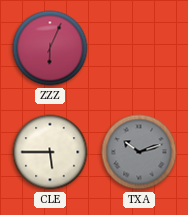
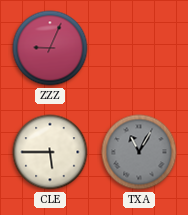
ZZZ: 6:04 -> 9:04
TXA: 10:12 -> 11:05
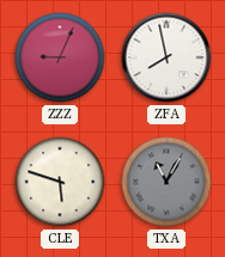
ZFA: none -> 7:58
CLE: 5:45 -> 5:48
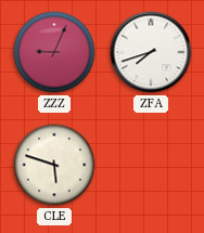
ZFA: 7:58 -> 7:42
TXA: 11:05 -> none
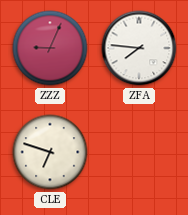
ZFA: 7:42 -> 7:46
CLE: 5:48 -> 6:48
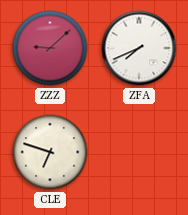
ZZZ: 9:04 -> 9:08
ZFA: 7:46 -> 7:41
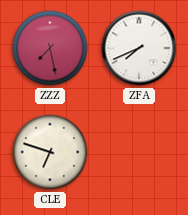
ZZZ: 9:08 -> 7:28
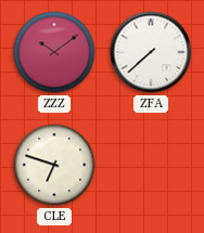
ZZZ: 7:28 -> 10:09
ZFA: 7:41 -> 7:38
